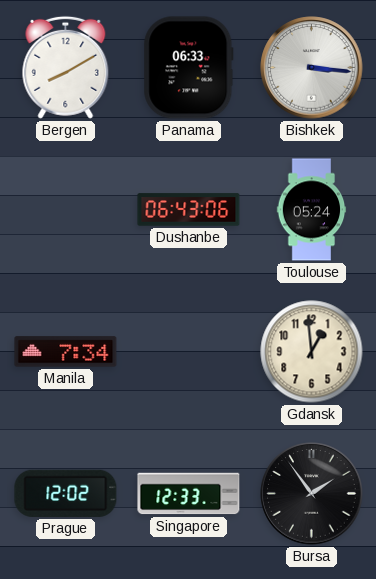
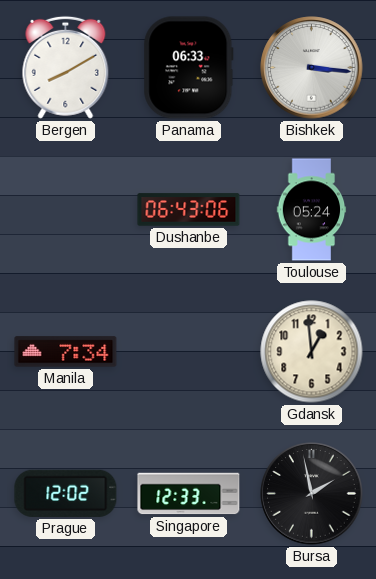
Bursa: 1:54 -> 1:58
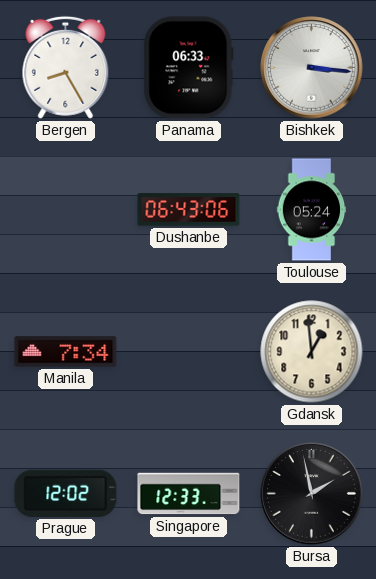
Bergen: 8:10 -> 8:25
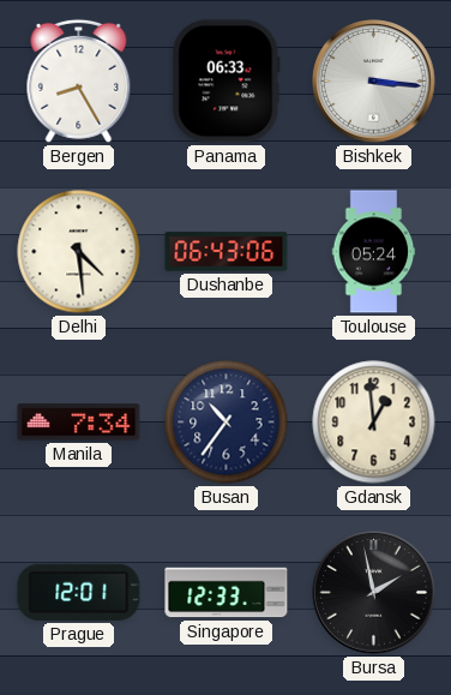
Delhi: none -> 4:29
Busan: none -> 10:36
Prague: 12:02 -> 12:01
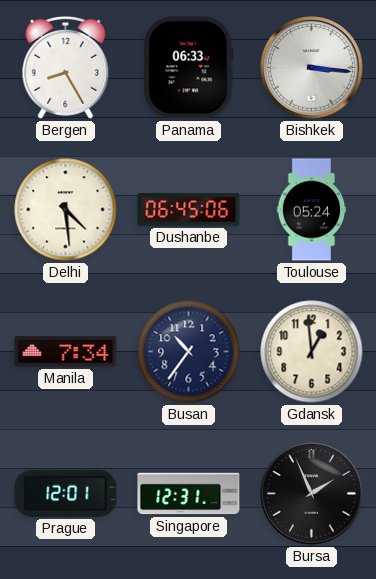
Dushanbe: 06:43 -> 06:45
Singapore: 12:33 -> 12:31
Bursa: 1:58 -> 1:56
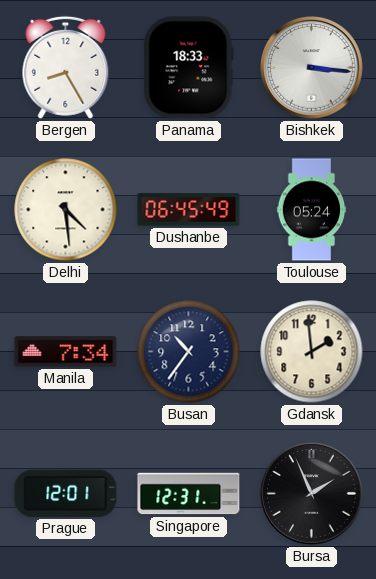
Panama: 06:33 -> 18:33
Dushanbe: 06:45:06 -> 06:45:49
Gdansk: 12:59 -> 1:59
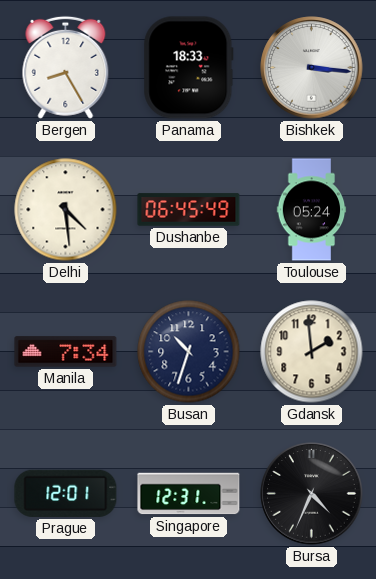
Busan: 10:36 -> 10:33
Bursa: 1:56 -> 4:34
